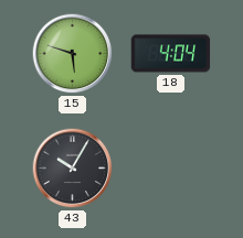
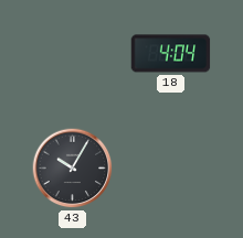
15: 5:48 -> none
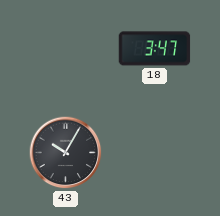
18: 4:04 -> 3:47
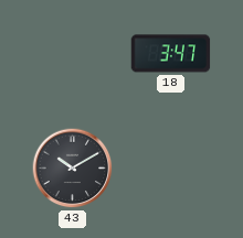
43: 10:05 -> 10:10
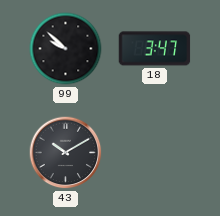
99: none -> 9:52
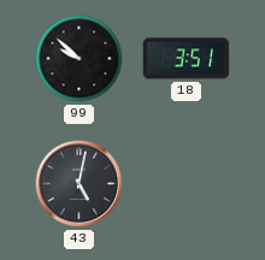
18: 3:47 -> 3:51
43: 10:10 -> 5:02
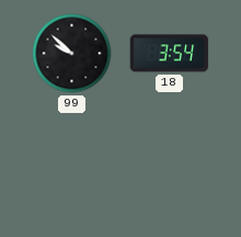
18: 3:51 -> 3:54
43: 5:02 -> none
